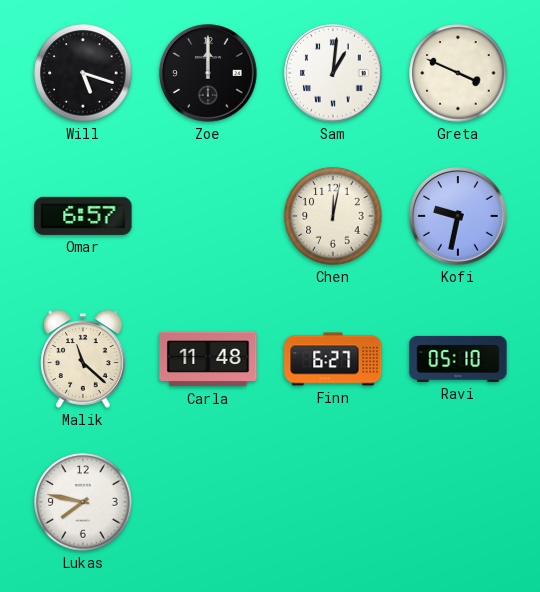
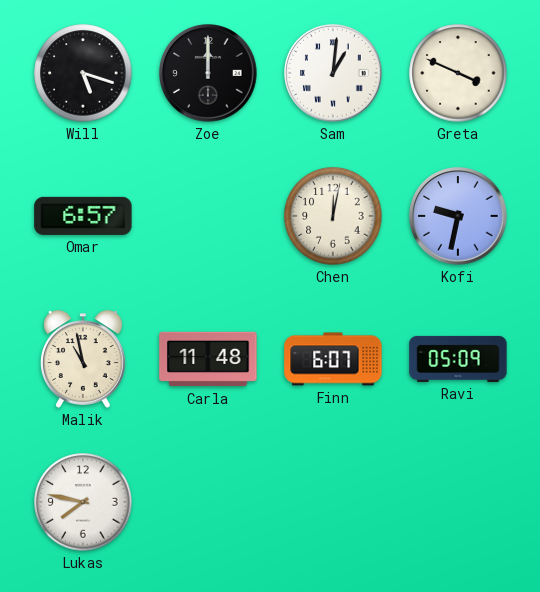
Malik: 11:22 -> 10:58
Finn: 6:27 -> 6:07
Ravi: 05:10 -> 05:09
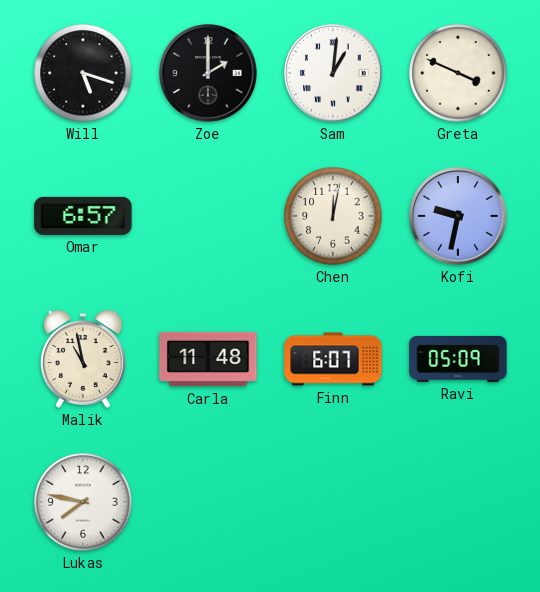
Zoe: 12:00 -> 2:00
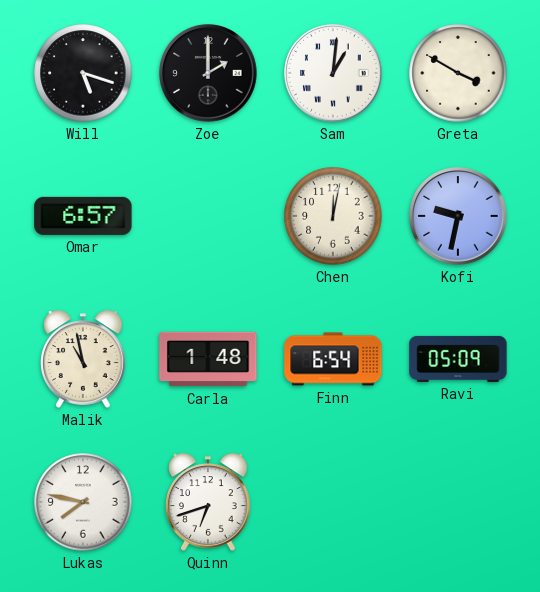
Greta: 3:49 -> 3:50
Carla: 11:48 -> 1:48
Finn: 6:07 -> 6:54
Quinn: none -> 6:42
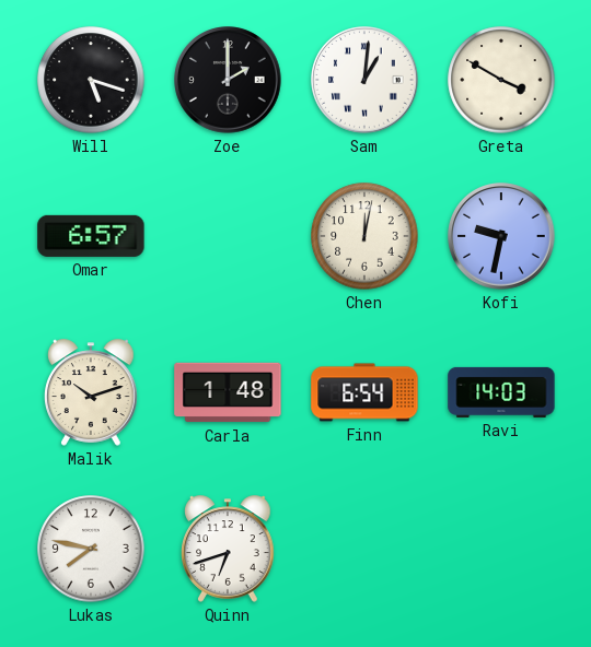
Malik: 10:58 -> 10:12
Ravi: 05:09 -> 14:03
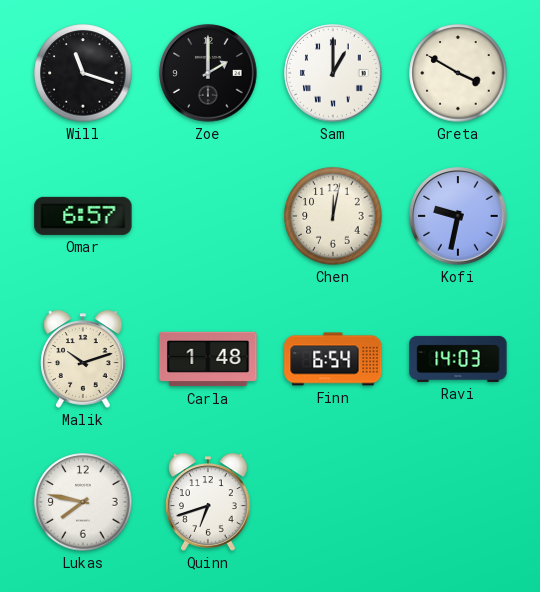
Will: 5:18 -> 11:18
Sam: 1:01 -> 1:00
